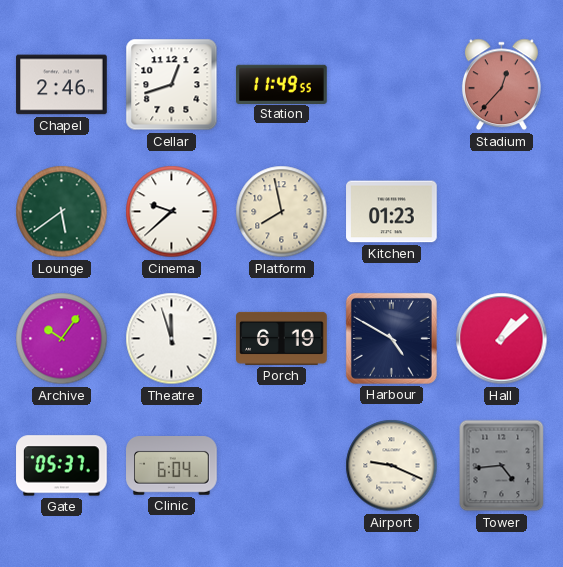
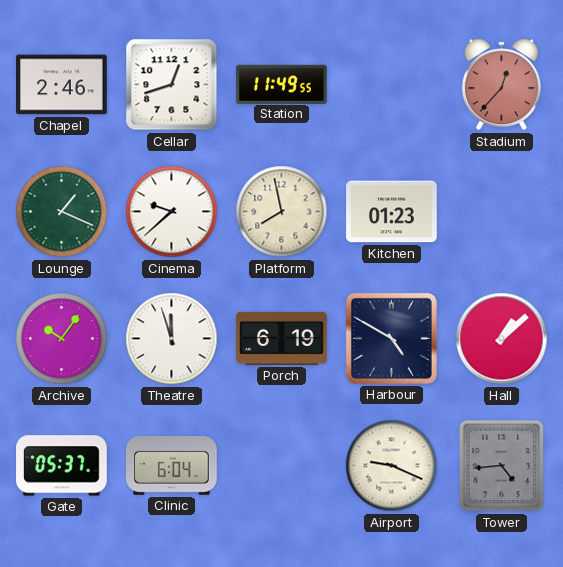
Lounge: 5:39 -> 1:19
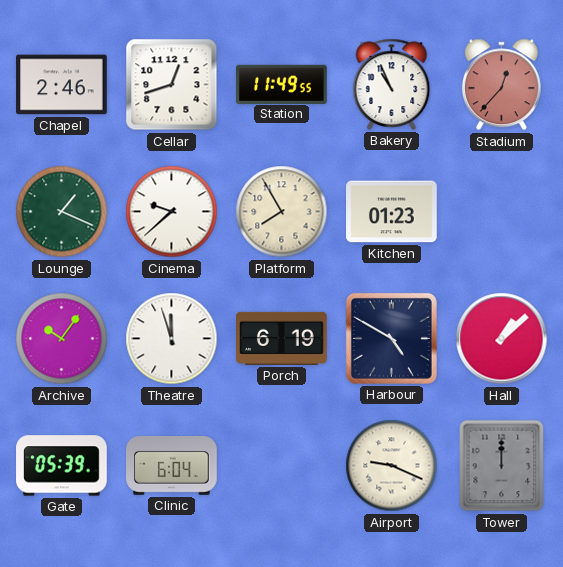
Bakery: none -> 10:56
Platform: 7:58 -> 7:55
Gate: 05:37 -> 05:39
Tower: 4:44 -> 12:00
